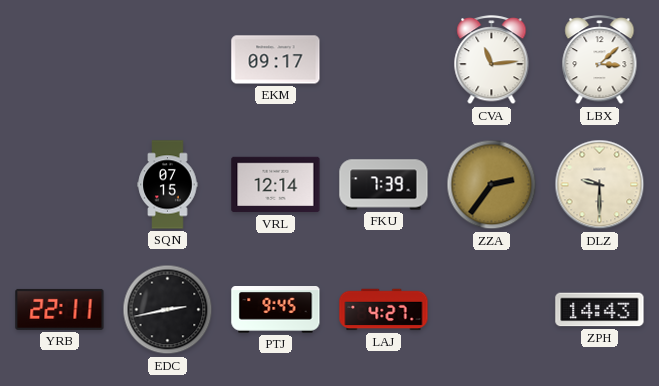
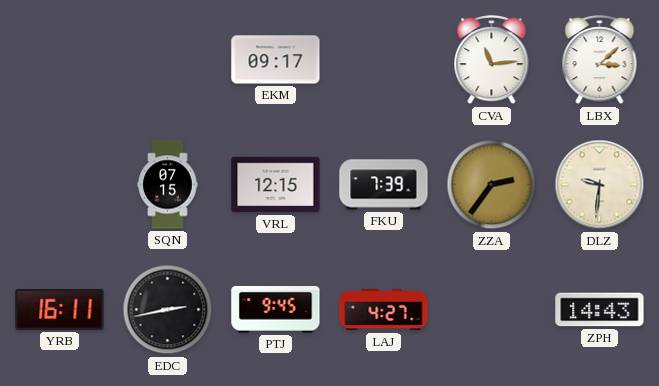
VRL: 12:14 -> 12:15
DLZ: 9:30 -> 9:31
YRB: 22:11 -> 16:11
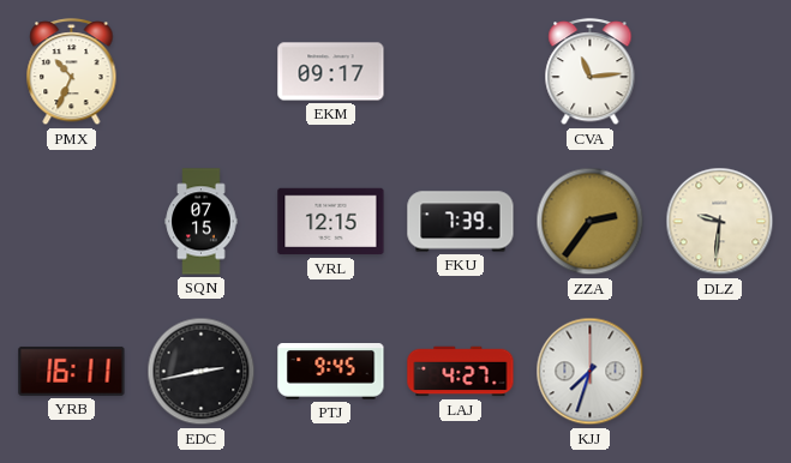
PMX: none -> 10:34
LBX: 3:08 -> none
KJJ: none -> 7:33
ZPH: 14:43 -> none
